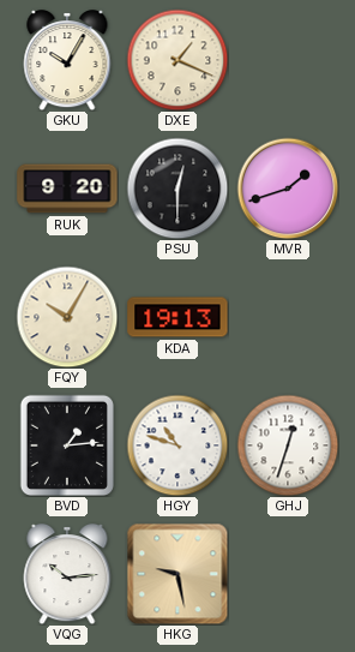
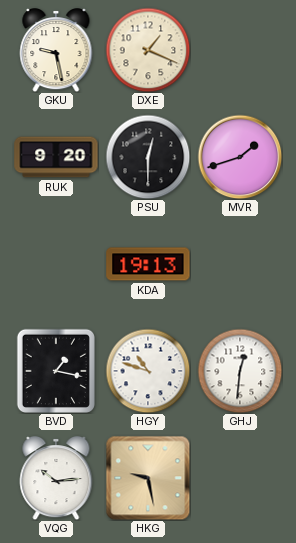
GKU: 10:05 -> 9:28
FQY: 10:05 -> none
BVD: 1:14 -> 1:17
GHJ: 12:33 -> 12:31
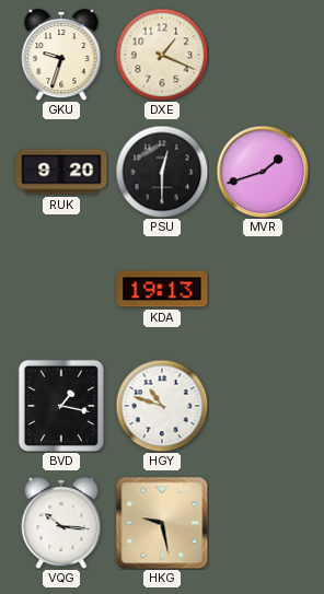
GKU: 9:28 -> 9:33
GHJ: 12:31 -> none
VQG: 10:14 -> 10:16
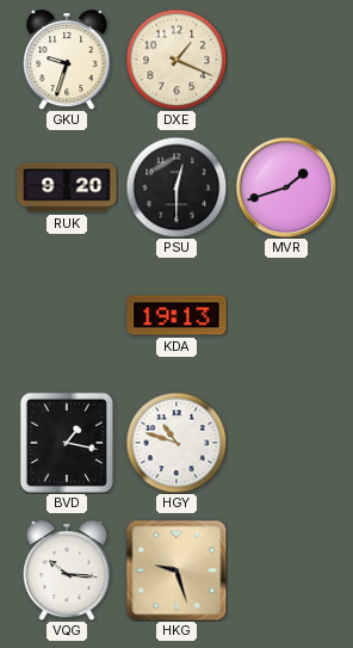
HKG: 9:28 -> 9:27
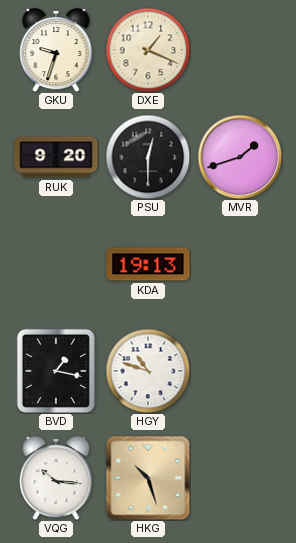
HKG: 9:27 -> 10:27
